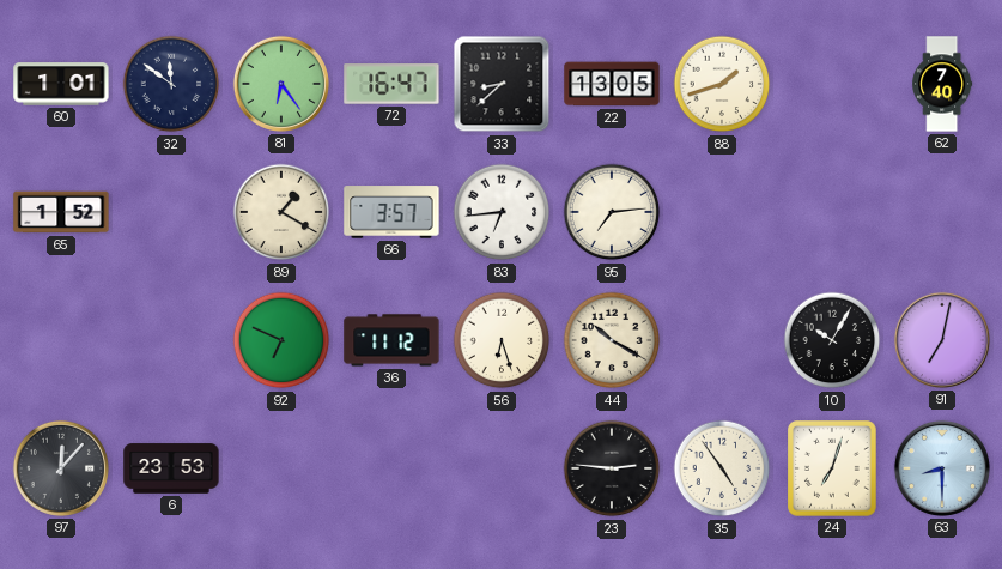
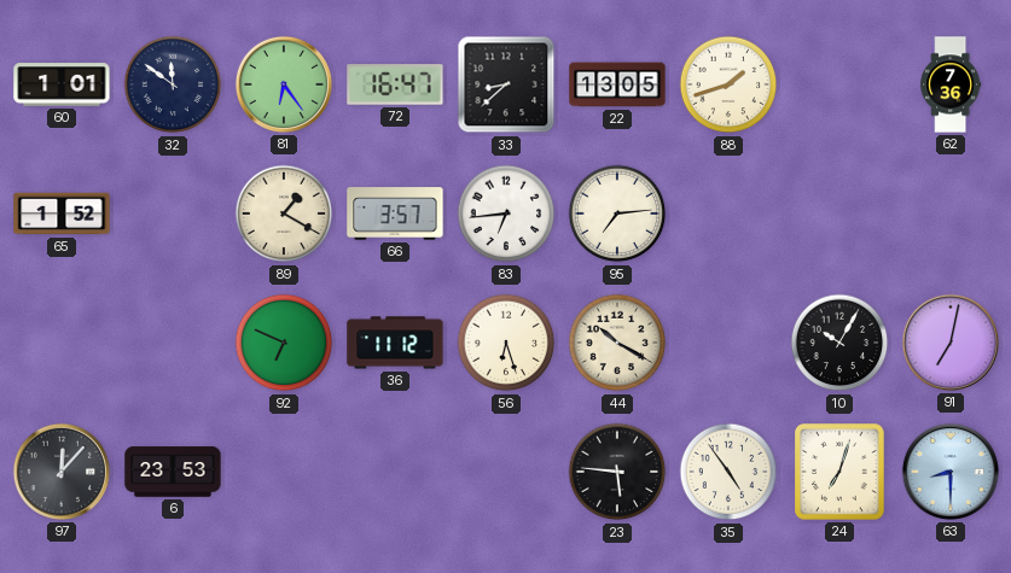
62: 7:40 -> 7:36
23: 2:46 -> 5:46
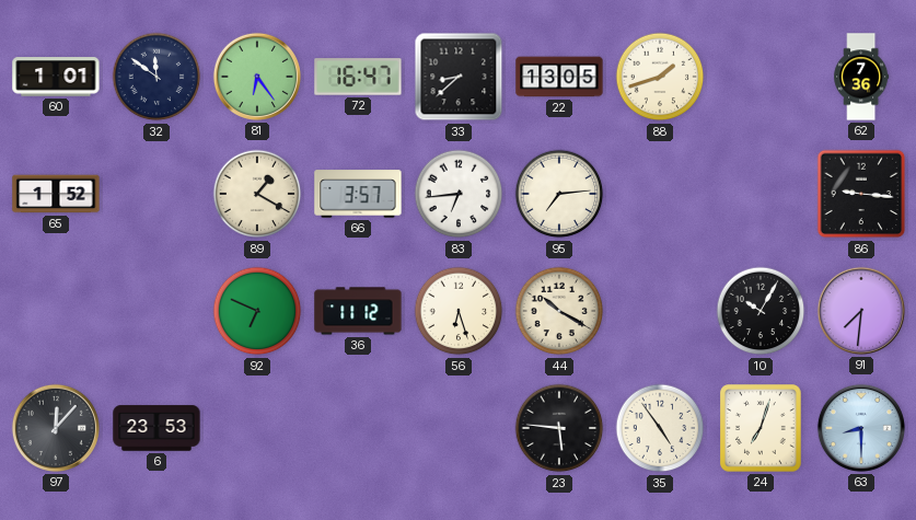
86: none -> 9:16
91: 7:02 -> 7:31
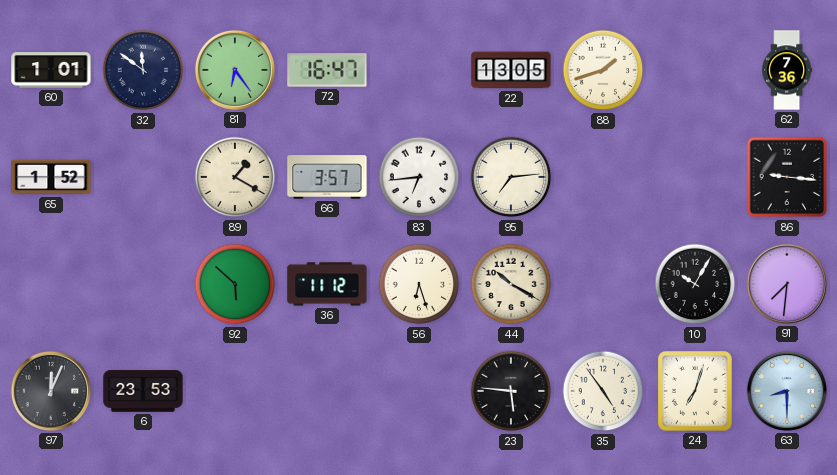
33: 8:38 -> none
92: 6:49 -> 5:52
97: 12:07 -> 12:04
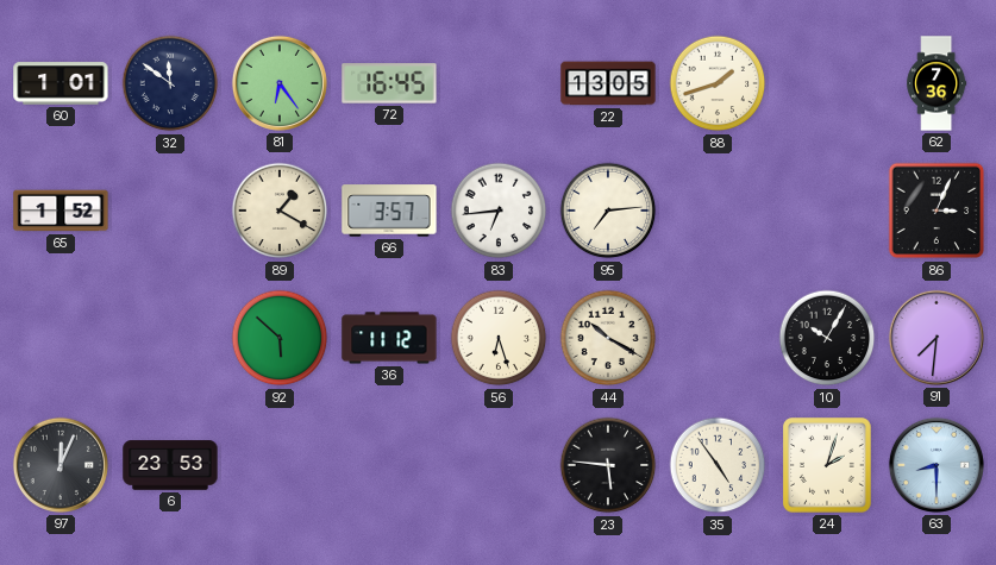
72: 16:47 -> 16:45
86: 9:16 -> 3:04
24: 7:03 -> 2:03
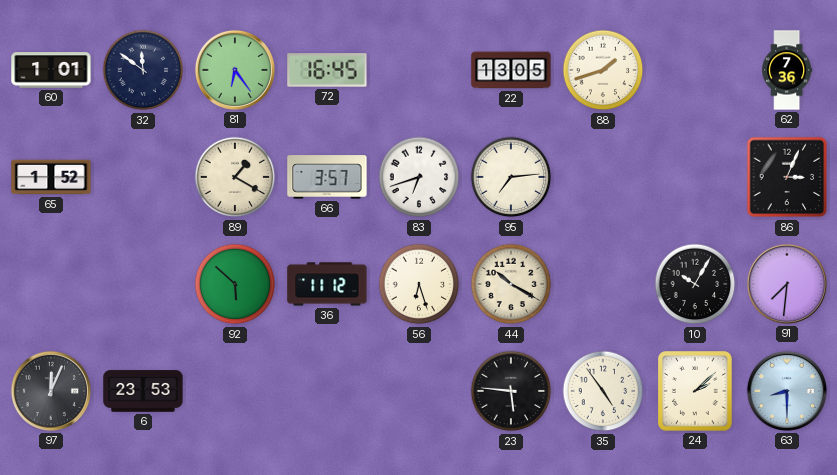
83: 6:44 -> 6:42
24: 2:03 -> 2:08
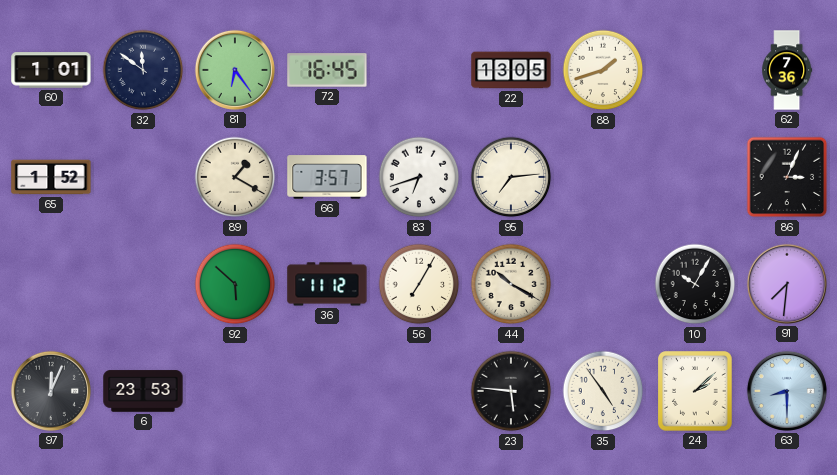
56: 6:27 -> 7:05
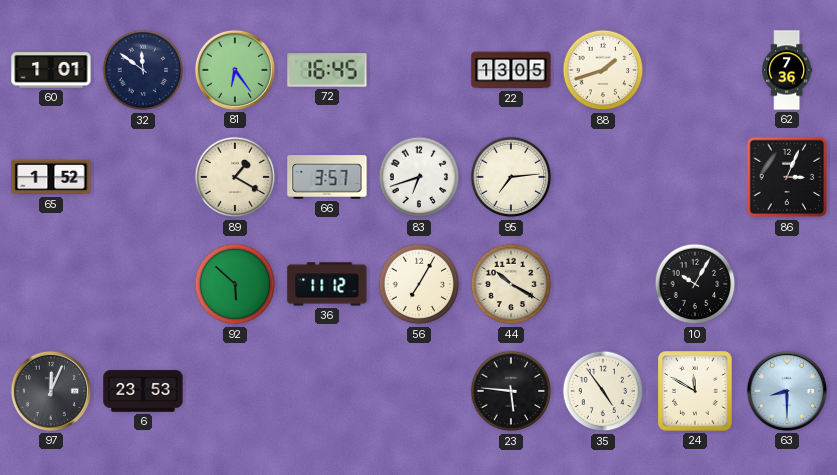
91: 7:31 -> none
24: 2:08 -> 11:50
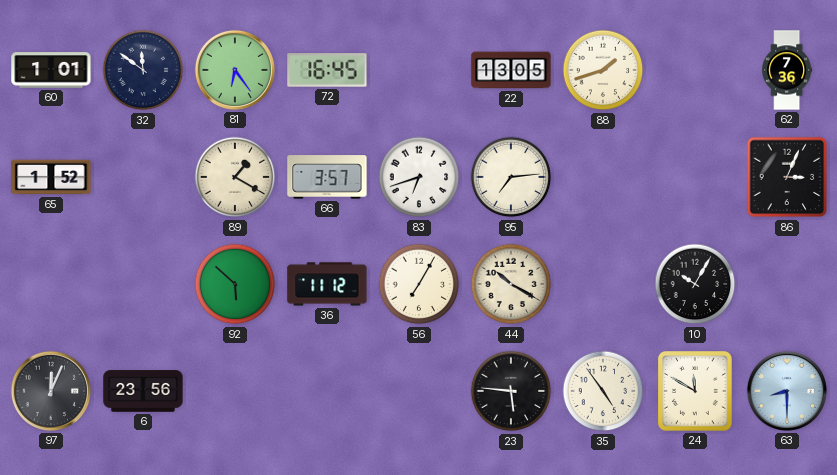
6: 23:53 -> 23:56
